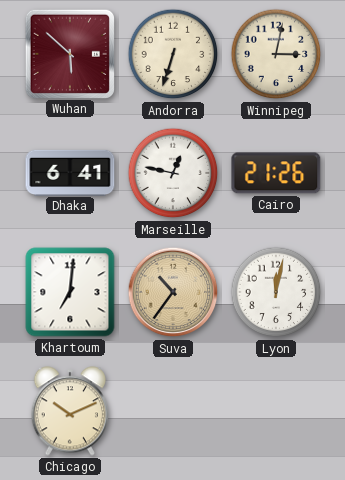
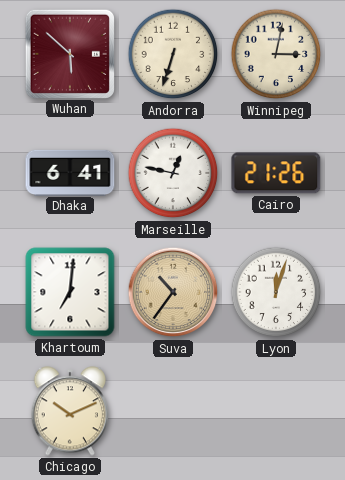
Lyon: 12:02 -> 12:03
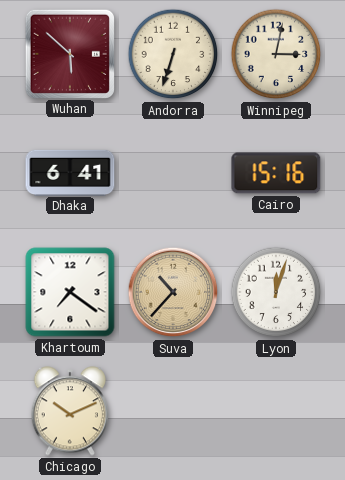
Marseille: 12:47 -> none
Cairo: 21:26 -> 15:16
Khartoum: 7:01 -> 7:21
Suva: 10:36 -> 10:37
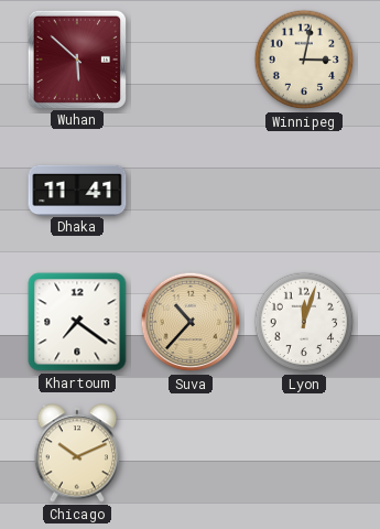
Andorra: 6:33 -> none
Dhaka: 6:41 -> 11:41
Cairo: 15:16 -> none
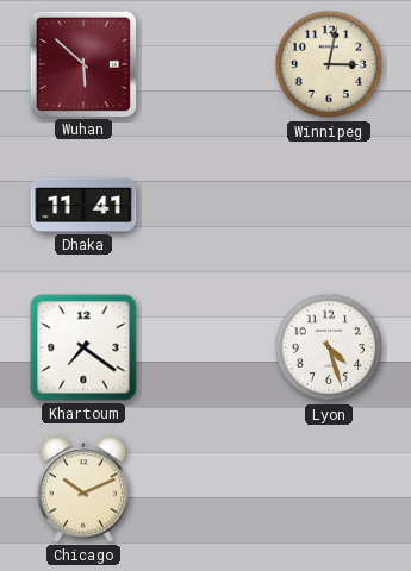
Suva: 10:37 -> none
Lyon: 12:03 -> 4:27
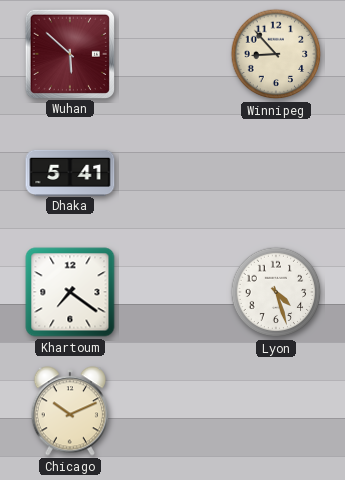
Winnipeg: 3:02 -> 8:53
Dhaka: 11:41 -> 5:41
